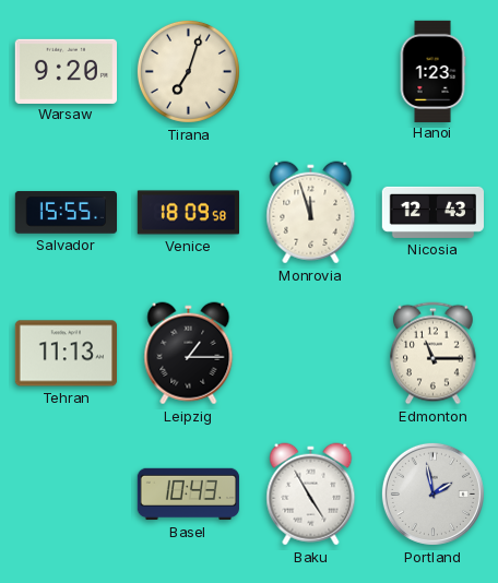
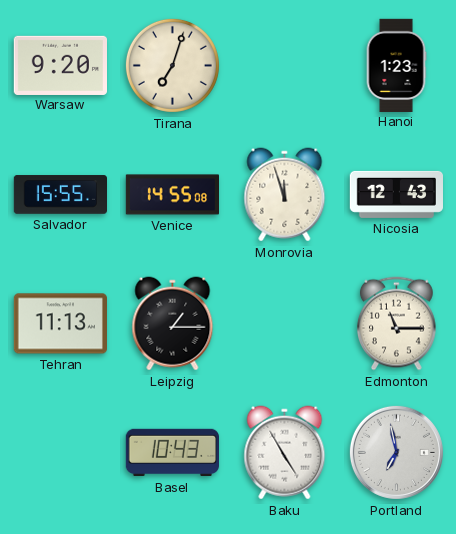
Venice: 18:09 -> 14:55
Portland: 1:58 -> 6:58
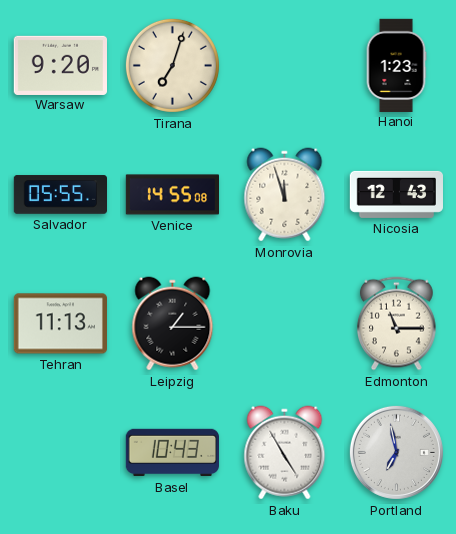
Salvador: 15:55 -> 05:55
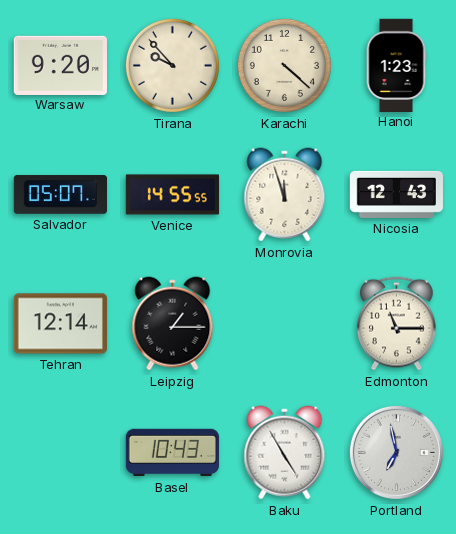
Tirana: 7:03 -> 9:53
Karachi: none -> 4:22
Salvador: 05:55 -> 05:07
Venice: 14:55:08 -> 14:55:55
Tehran: 11:13 -> 12:14
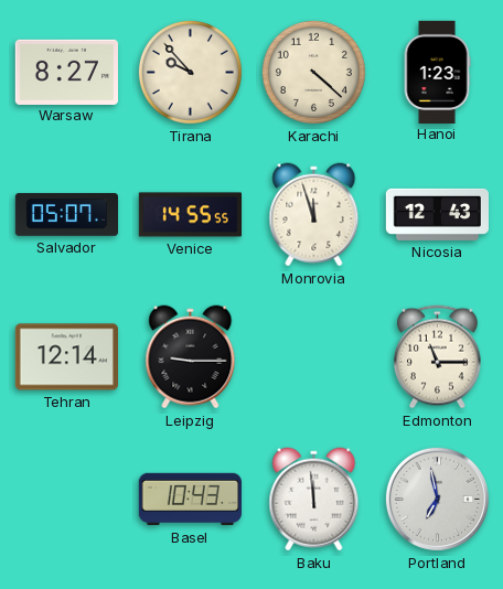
Warsaw: 9:20 -> 8:27
Leipzig: 1:15 -> 9:15
Baku: 4:55 -> 11:59
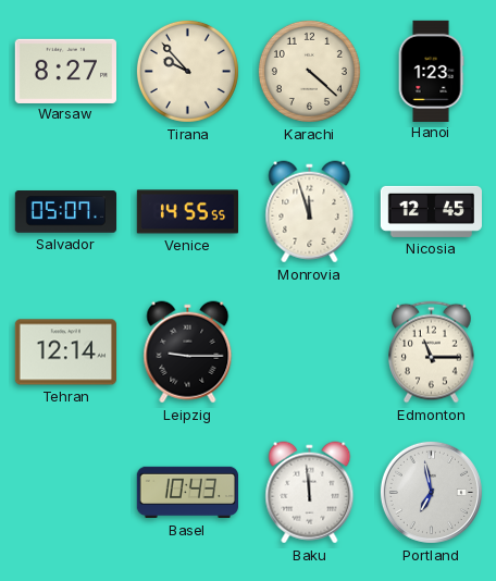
Nicosia: 12:43 -> 12:45
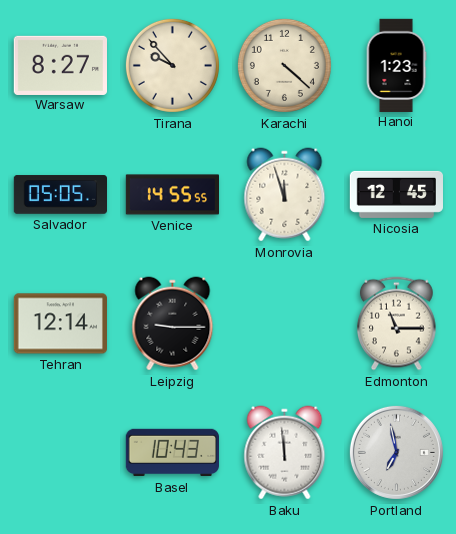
Salvador: 05:07 -> 05:05
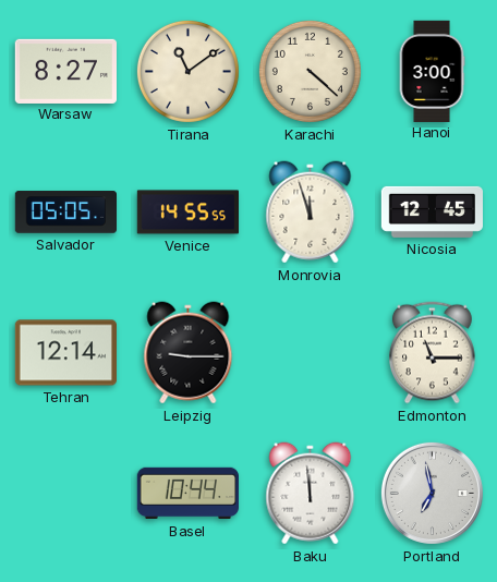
Tirana: 9:53 -> 11:09
Hanoi: 1:23 -> 3:00
Basel: 10:43 -> 10:44
